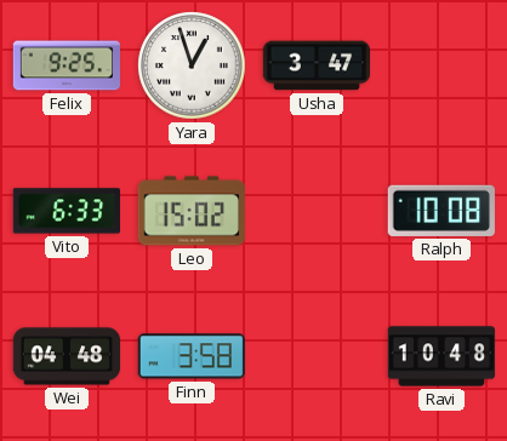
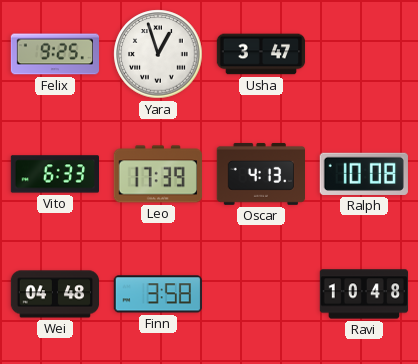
Leo: 15:02 -> 17:39
Oscar: none -> 4:13
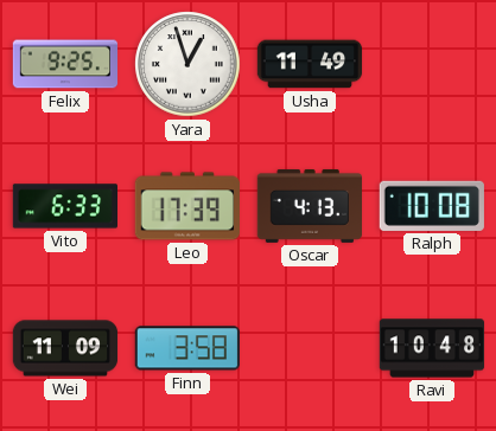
Usha: 3:47 -> 11:49
Wei: 04:48 -> 11:09
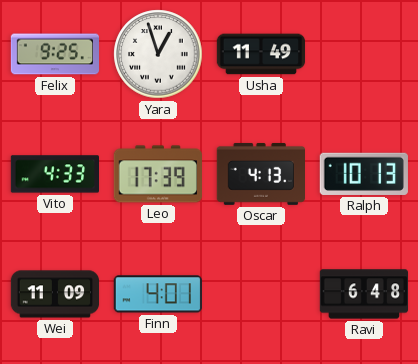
Vito: 6:33 -> 4:33
Ralph: 10:08 -> 10:13
Finn: 3:58 -> 4:01
Ravi: 10:48 -> 6:48
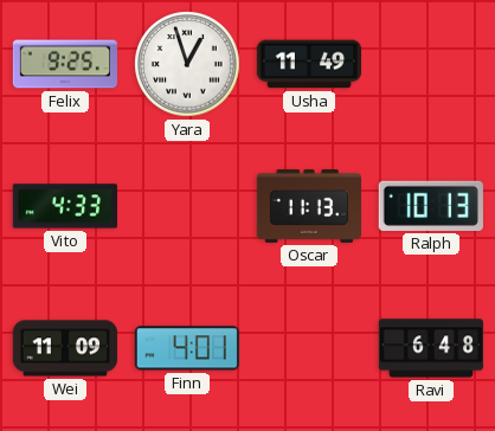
Leo: 17:39 -> none
Oscar: 4:13 -> 11:13
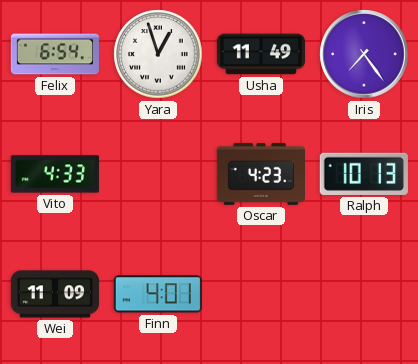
Felix: 9:25 -> 6:54
Iris: none -> 7:24
Oscar: 11:13 -> 4:23
Ravi: 6:48 -> none
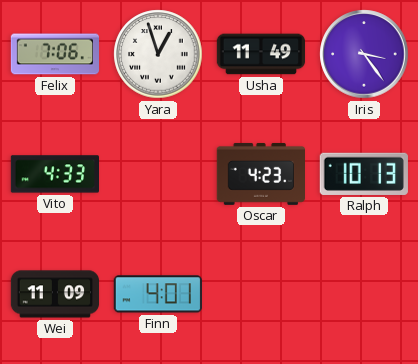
Felix: 6:54 -> 7:06
Iris: 7:24 -> 3:24
